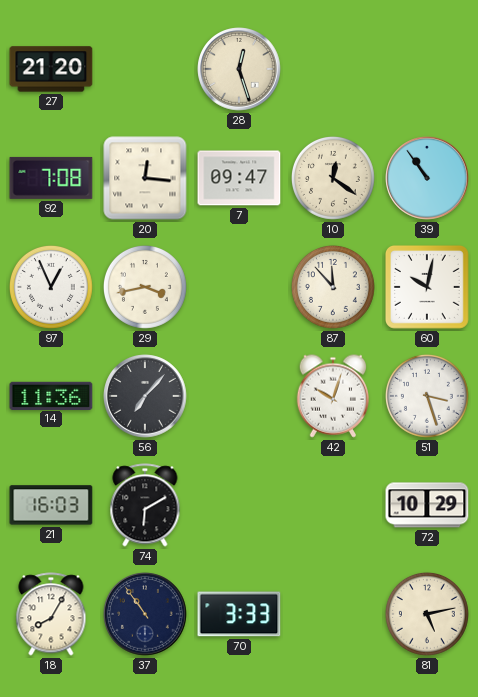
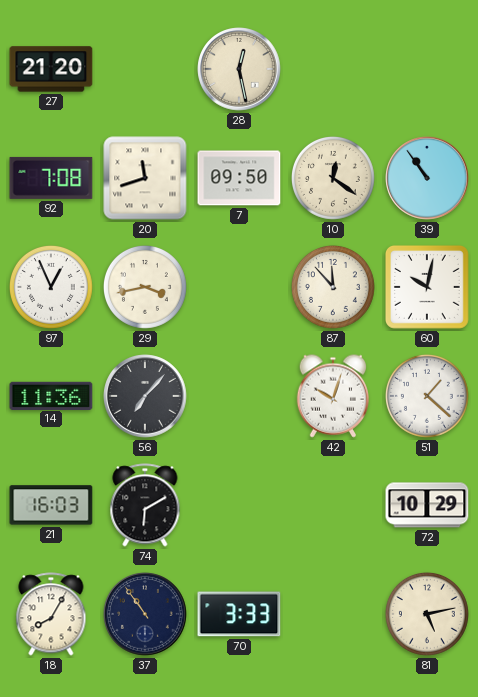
28: 12:27 -> 12:28
20: 12:16 -> 11:42
7: 09:47 -> 09:50
51: 3:27 -> 1:22
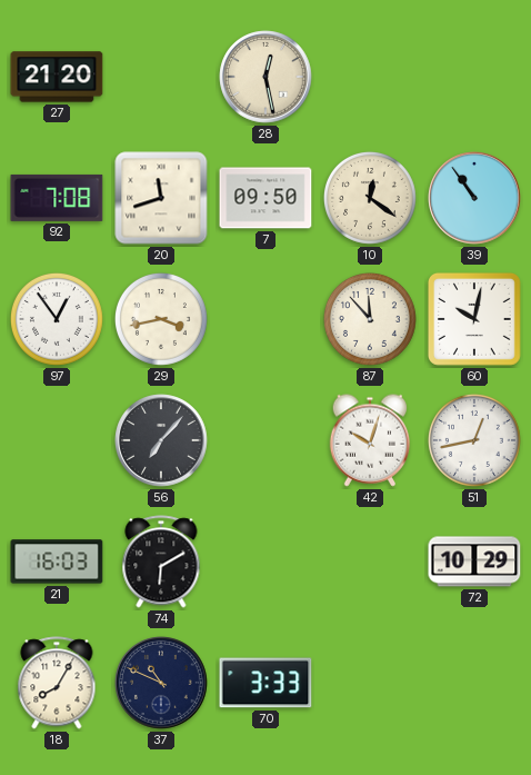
97: 12:56 -> 12:54
14: 11:36 -> none
51: 1:22 -> 12:43
37: 10:54 -> 10:49
81: 5:13 -> none
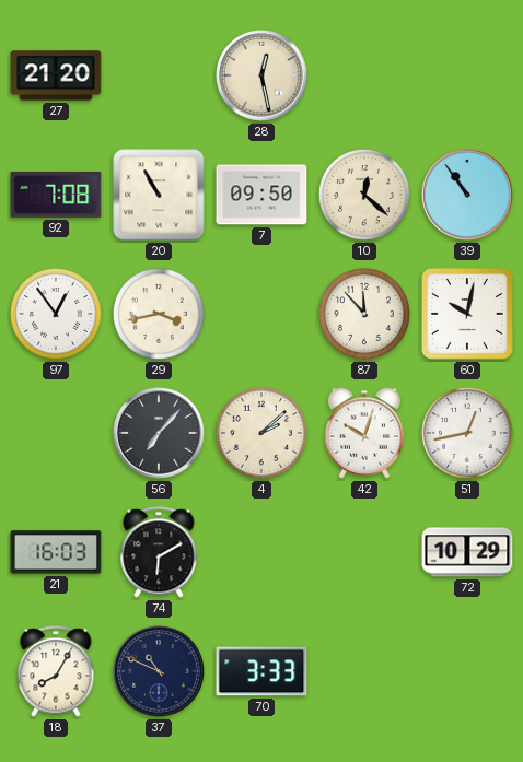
20: 11:42 -> 10:55
10: 12:21 -> 12:22
4: none -> 2:08
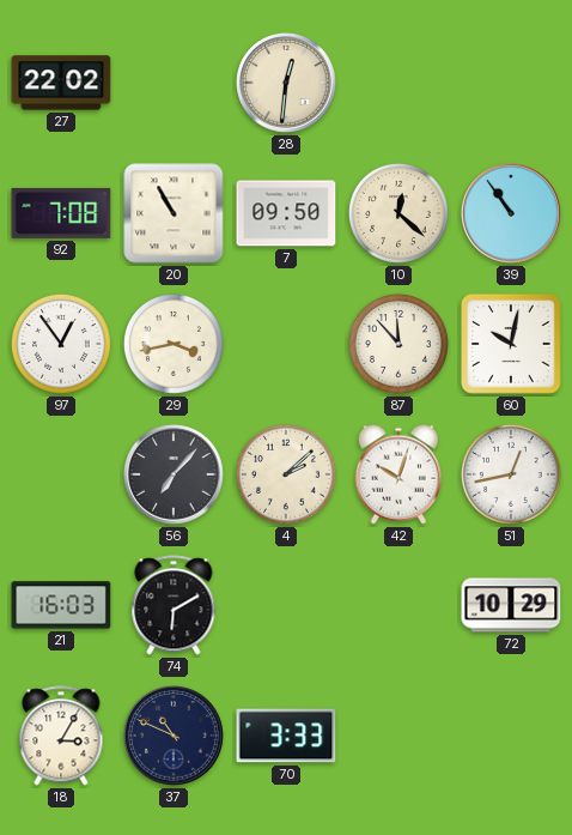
27: 21:20 -> 22:02
28: 12:28 -> 12:31
18: 8:05 -> 3:05
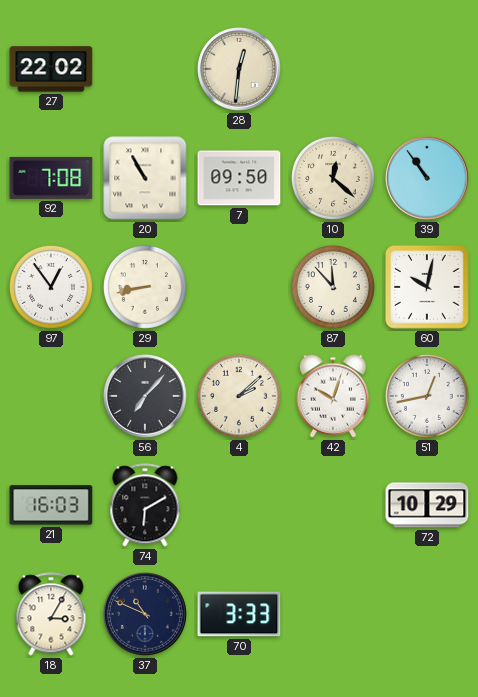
29: 3:43 -> 8:43
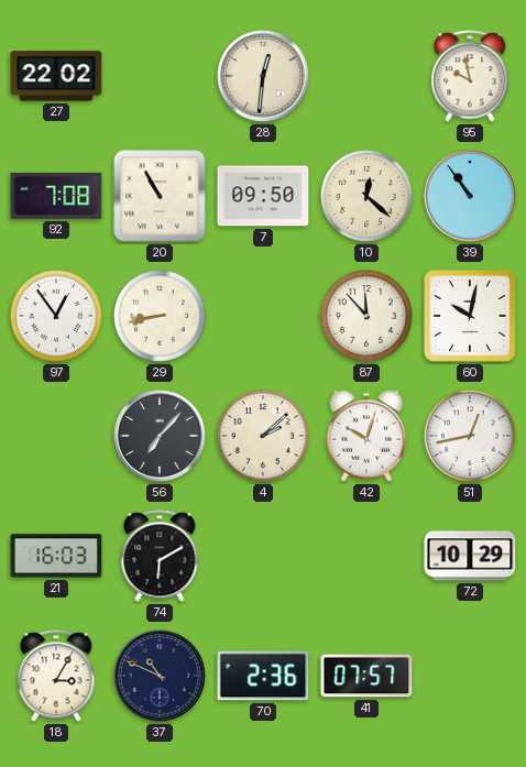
95: none -> 9:58
70: 3:33 -> 2:36
41: none -> 07:57
